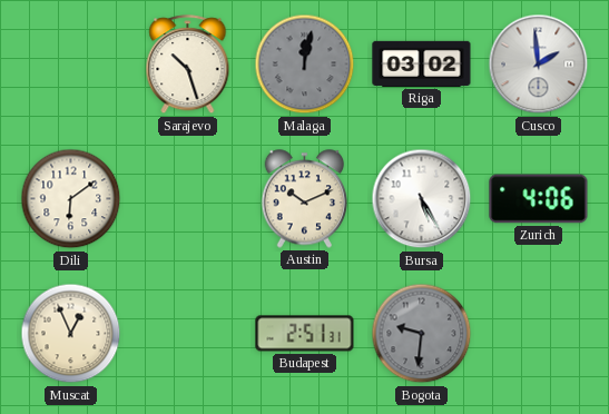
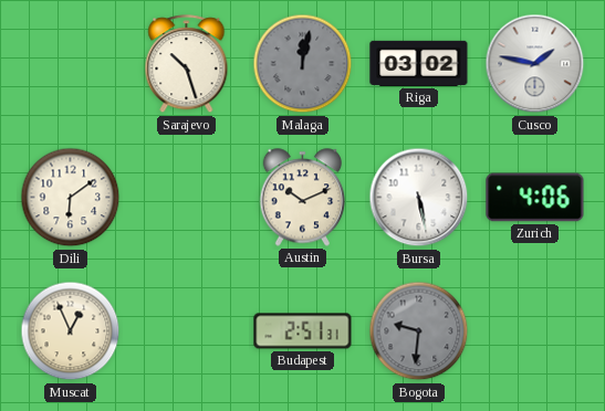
Cusco: 1:59 -> 1:47
Bursa: 5:25 -> 5:28
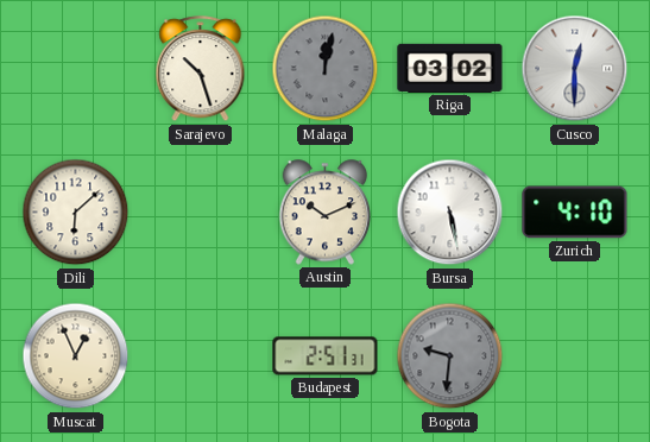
Cusco: 1:47 -> 12:30
Dili: 6:09 -> 6:08
Zurich: 4:06 -> 4:10
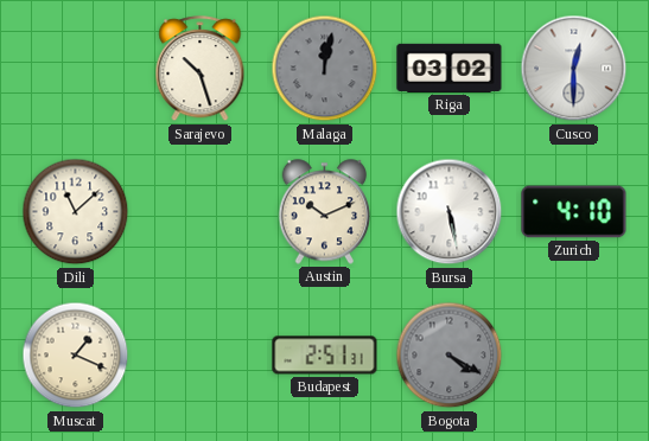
Dili: 6:08 -> 11:08
Muscat: 12:56 -> 1:19
Bogota: 9:31 -> 4:20
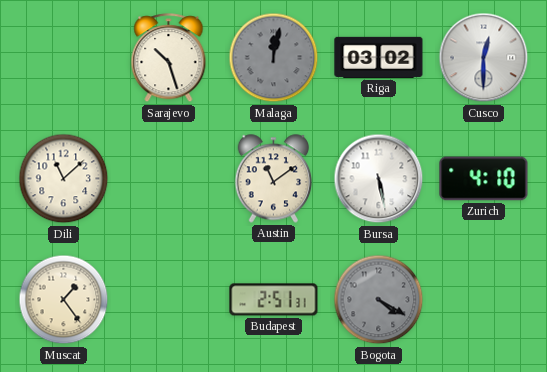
Austin: 10:11 -> 11:09
Muscat: 1:19 -> 1:24
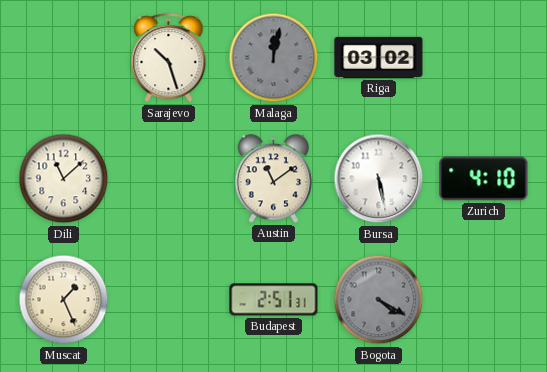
Cusco: 12:30 -> none
Muscat: 1:24 -> 1:26
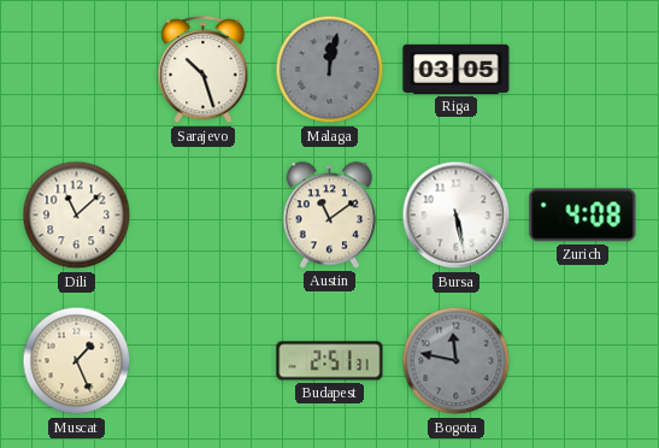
Riga: 03:02 -> 03:05
Zurich: 4:10 -> 4:08
Bogota: 4:20 -> 11:47
